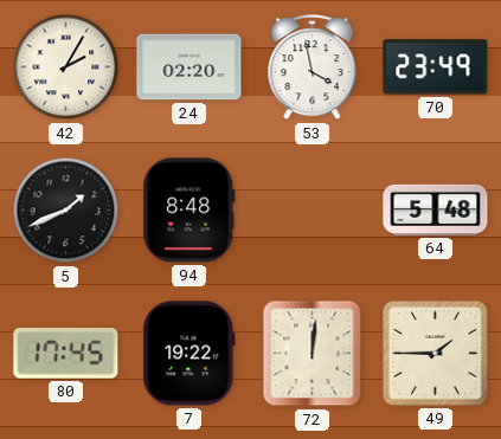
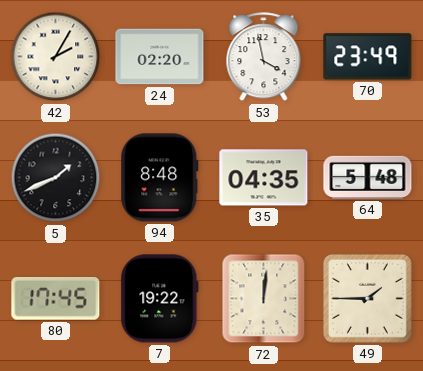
35: none -> 04:35
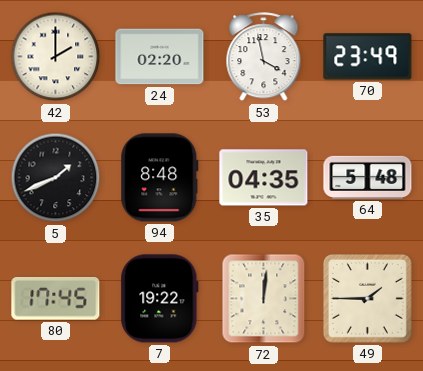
42: 2:05 -> 2:00
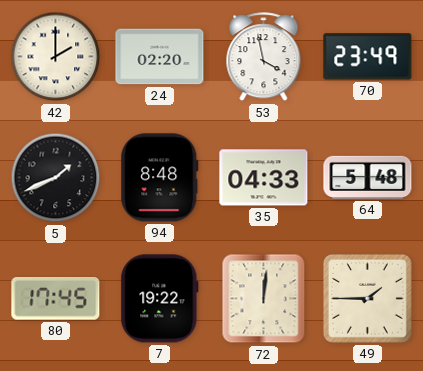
35: 04:35 -> 04:33
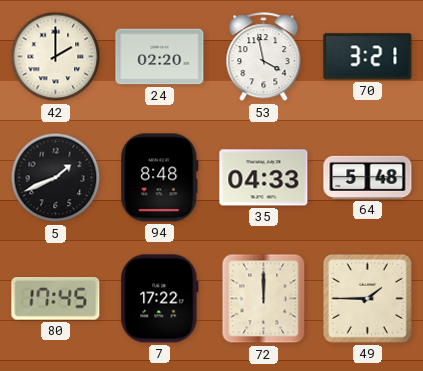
70: 23:49 -> 3:21
7: 19:22 -> 17:22
72: 12:01 -> 12:00
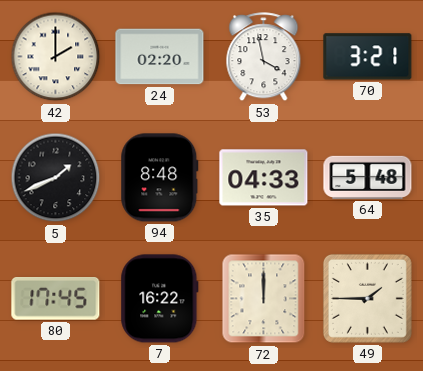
7: 17:22 -> 16:22
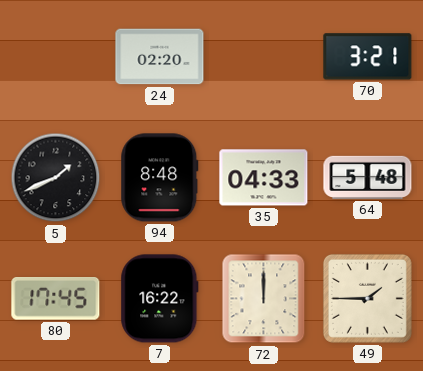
42: 2:00 -> none
53: 3:58 -> none
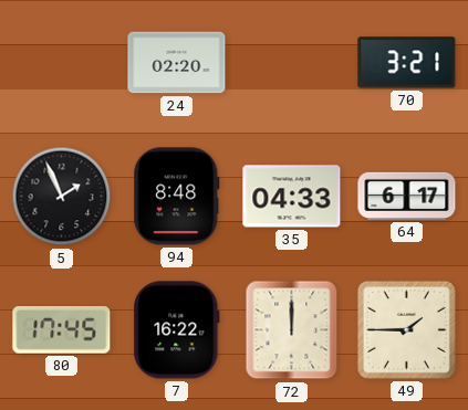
5: 1:41 -> 1:56
64: 5:48 -> 6:17
